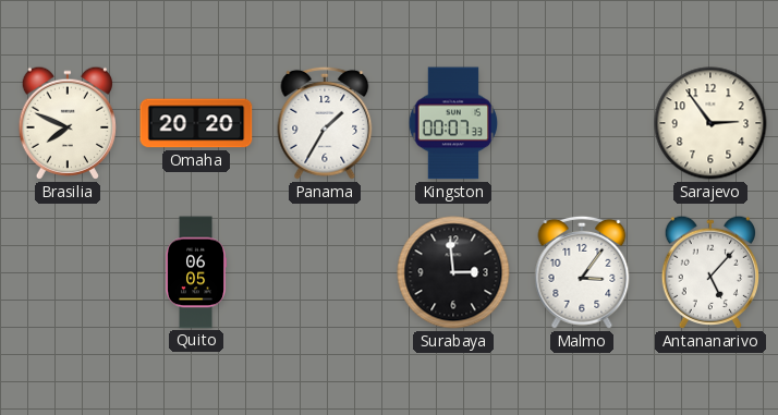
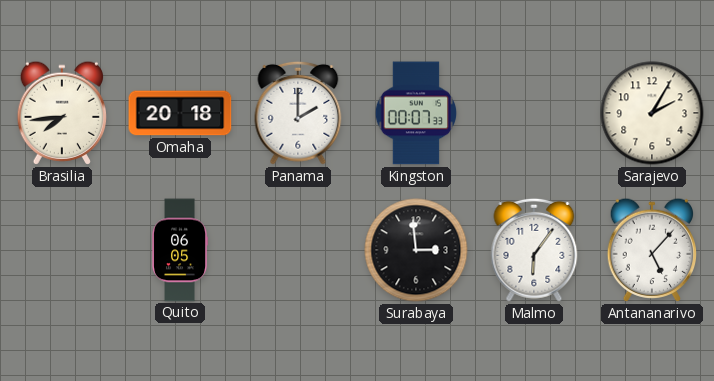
Brasilia: 7:49 -> 7:44
Omaha: 20:20 -> 20:18
Panama: 1:35 -> 2:00
Sarajevo: 2:54 -> 2:05
Malmo: 3:06 -> 6:06
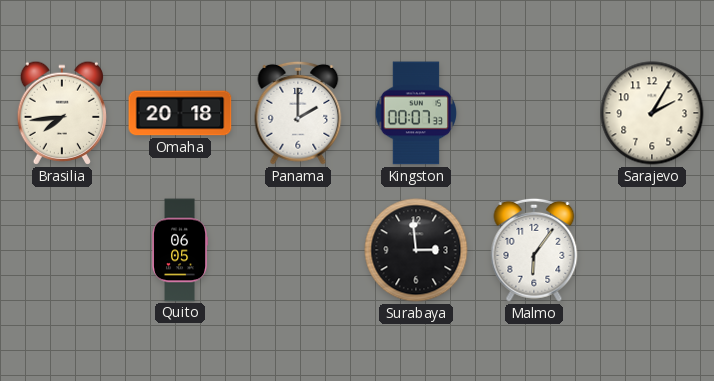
Antananarivo: 5:07 -> none
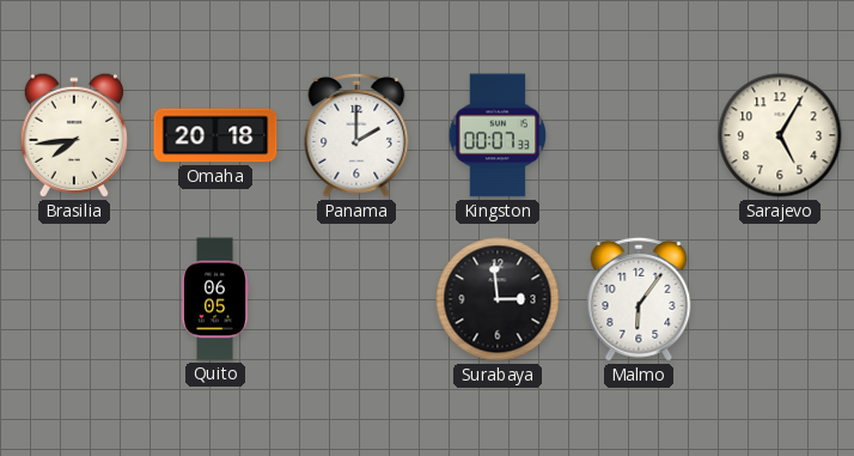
Sarajevo: 2:05 -> 5:05
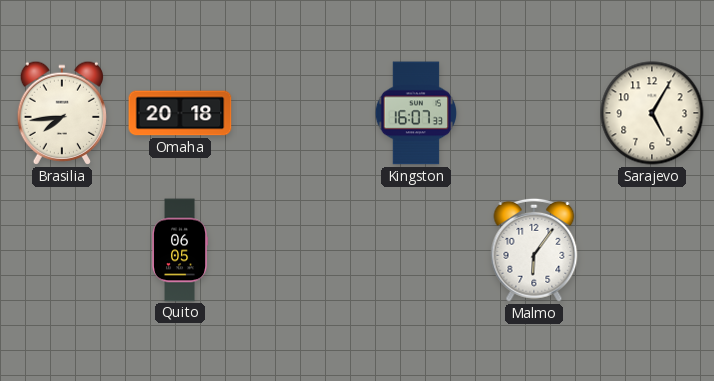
Panama: 2:00 -> none
Kingston: 00:07 -> 16:07
Surabaya: 2:59 -> none
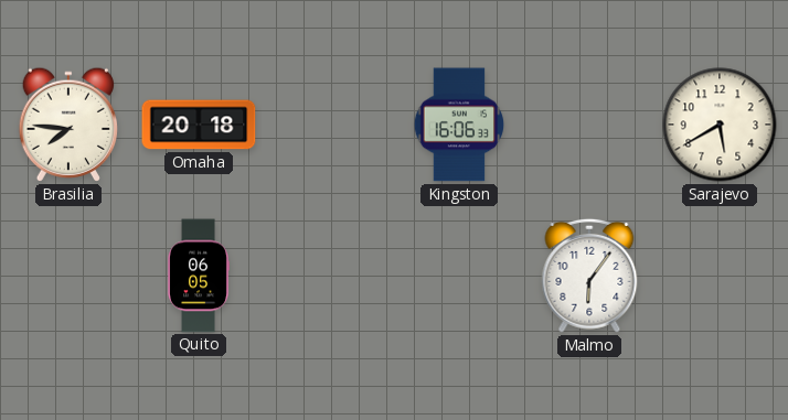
Brasilia: 7:44 -> 7:46
Kingston: 16:07 -> 16:06
Sarajevo: 5:05 -> 5:40
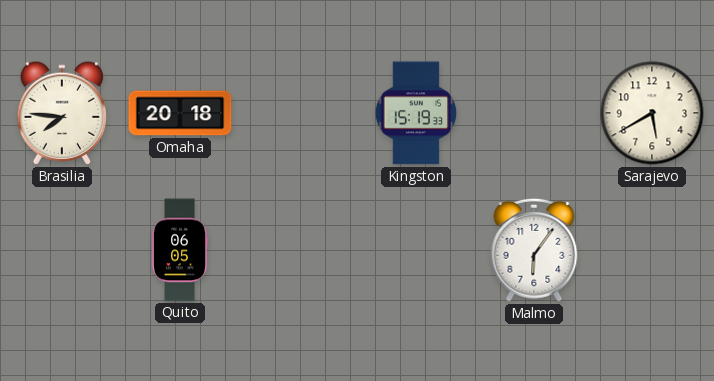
Kingston: 16:06 -> 15:19
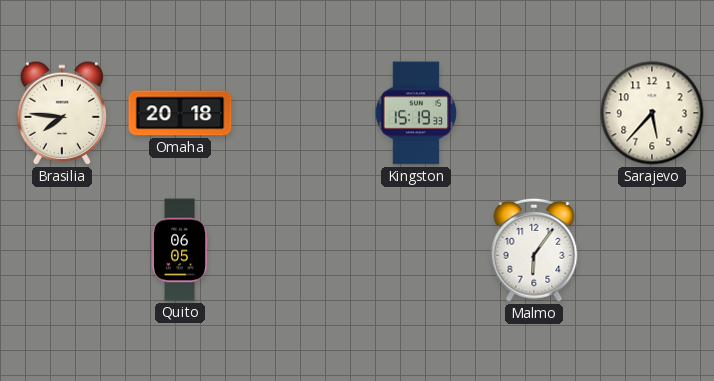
Sarajevo: 5:40 -> 5:37
